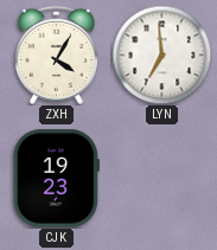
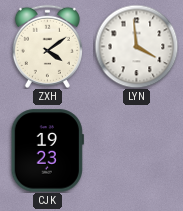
ZXH: 4:05 -> 4:09
LYN: 6:59 -> 3:59
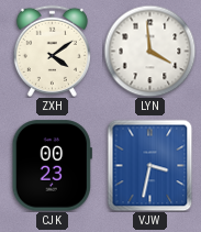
CJK: 19:23 -> 00:23
VJW: none -> 3:32
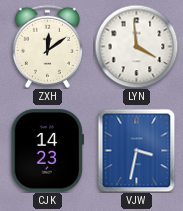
ZXH: 4:09 -> 12:09
CJK: 00:23 -> 14:23
